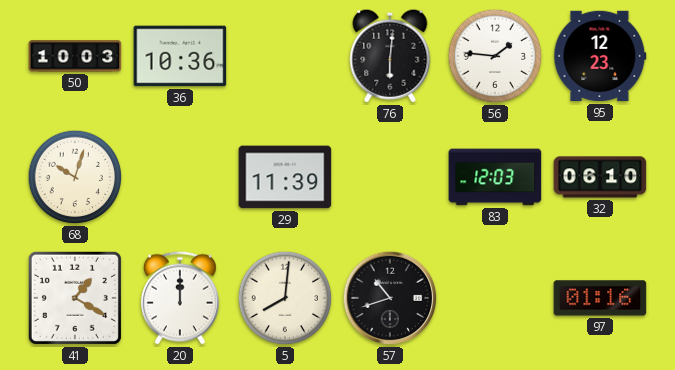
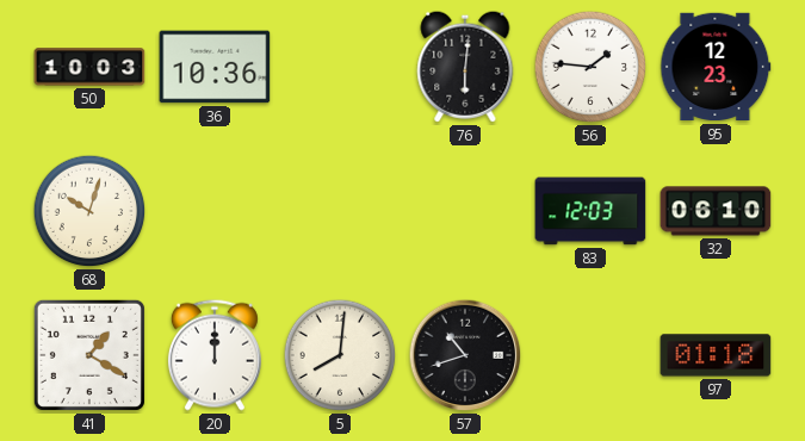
29: 11:39 -> none
97: 01:16 -> 01:18
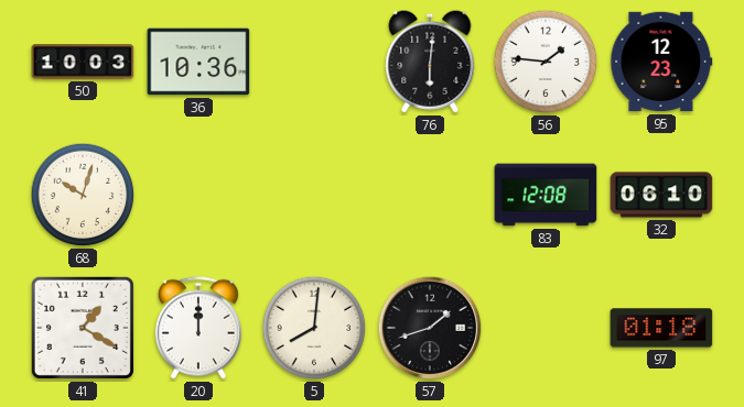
83: 12:03 -> 12:08
57: 10:42 -> 1:42
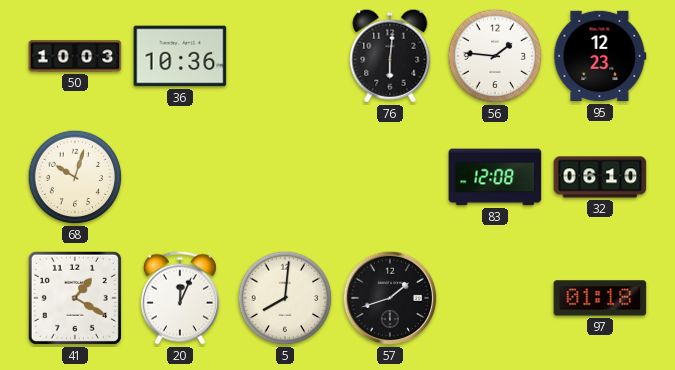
20: 12:00 -> 12:04
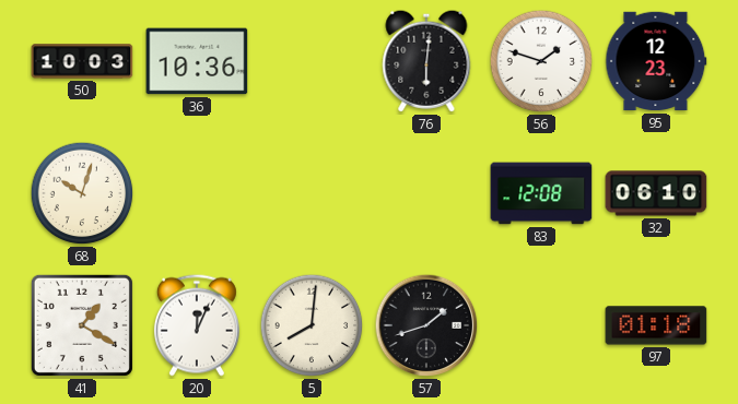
56: 1:46 -> 1:48
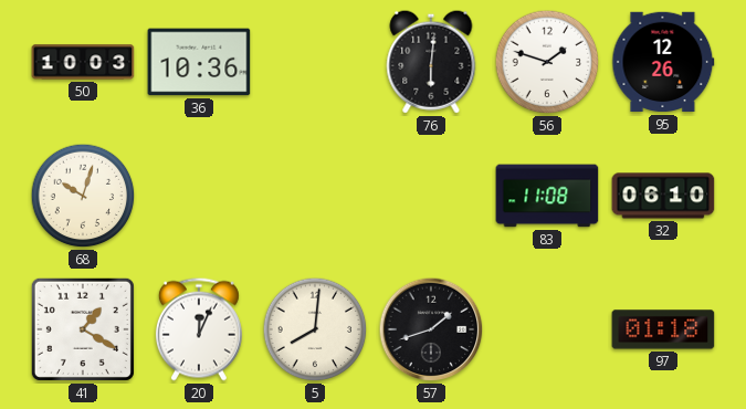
95: 12:23 -> 12:26
83: 12:08 -> 11:08
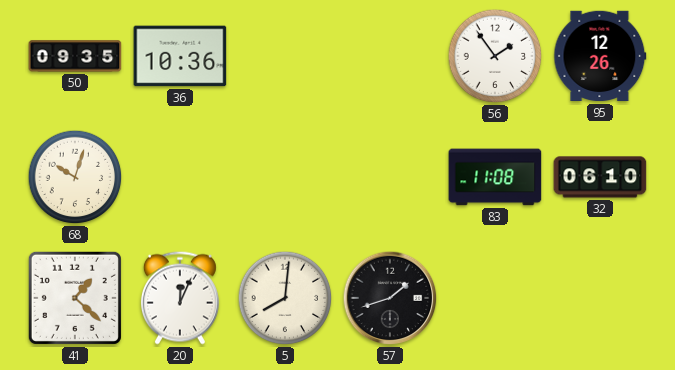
50: 10:03 -> 09:35
76: 6:01 -> none
56: 1:48 -> 1:54
41: 1:20 -> 1:22
97: 01:18 -> none
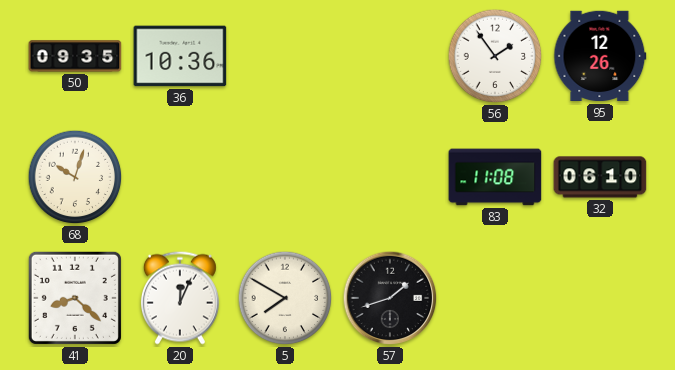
41: 1:22 -> 8:22
5: 8:01 -> 7:50
